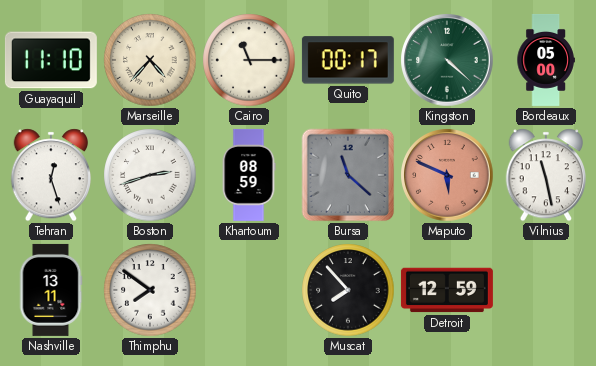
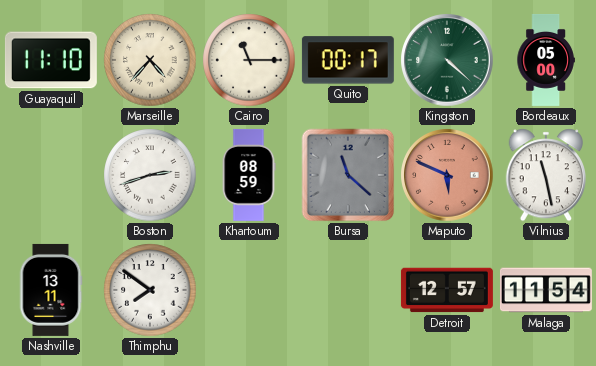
Tehran: 12:27 -> none
Muscat: 7:53 -> none
Detroit: 12:59 -> 12:57
Malaga: none -> 11:54
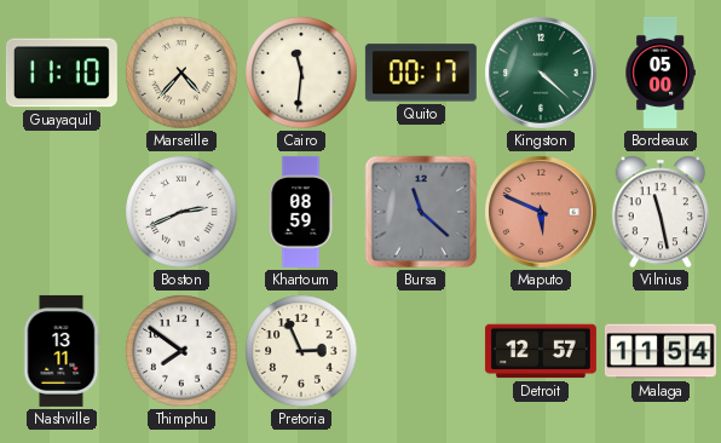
Cairo: 11:15 -> 11:31
Boston: 2:42 -> 2:41
Pretoria: none -> 2:56
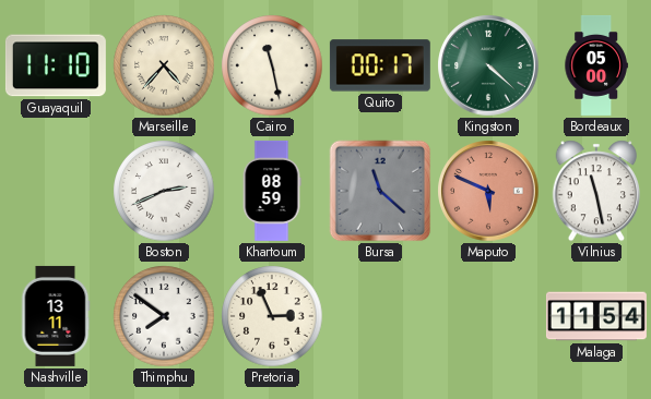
Cairo: 11:31 -> 11:28
Detroit: 12:57 -> none
